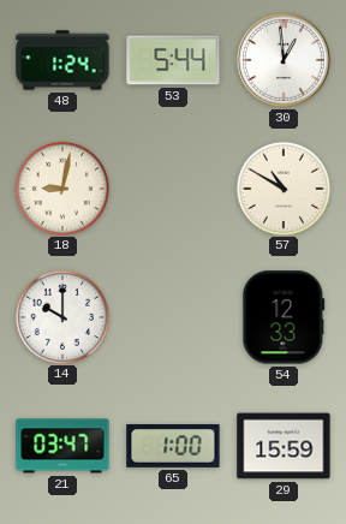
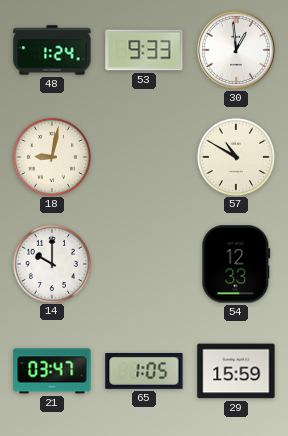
53: 5:44 -> 9:33
65: 1:00 -> 1:05
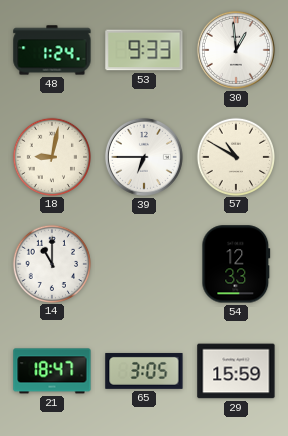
39: none -> 6:45
14: 10:00 -> 11:00
21: 03:47 -> 18:47
65: 1:05 -> 3:05
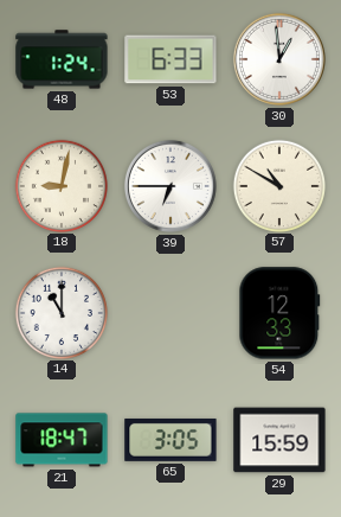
53: 9:33 -> 6:33
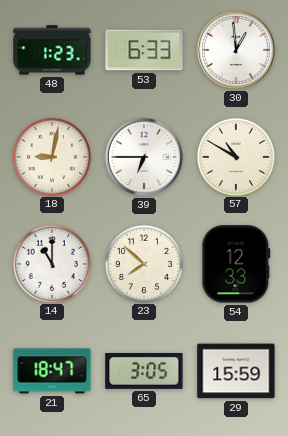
48: 1:24 -> 1:23
23: none -> 7:52
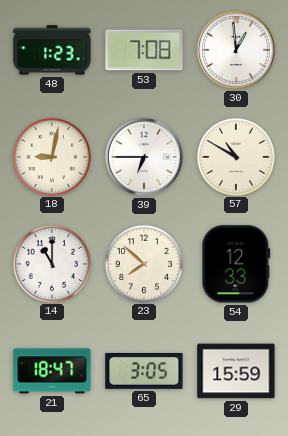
53: 6:33 -> 7:08
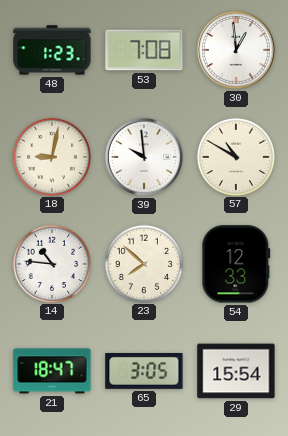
39: 6:45 -> 9:59
14: 11:00 -> 10:46
29: 15:59 -> 15:54
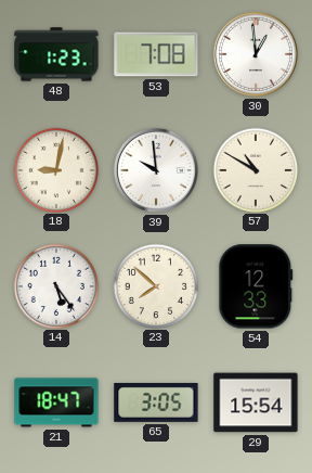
14: 10:46 -> 5:24
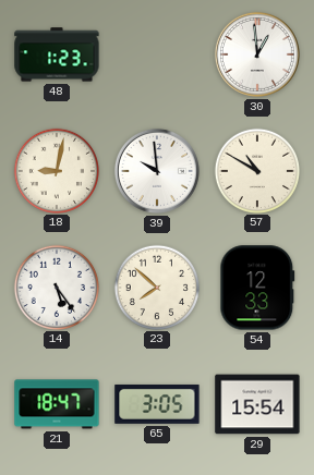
53: 7:08 -> none
